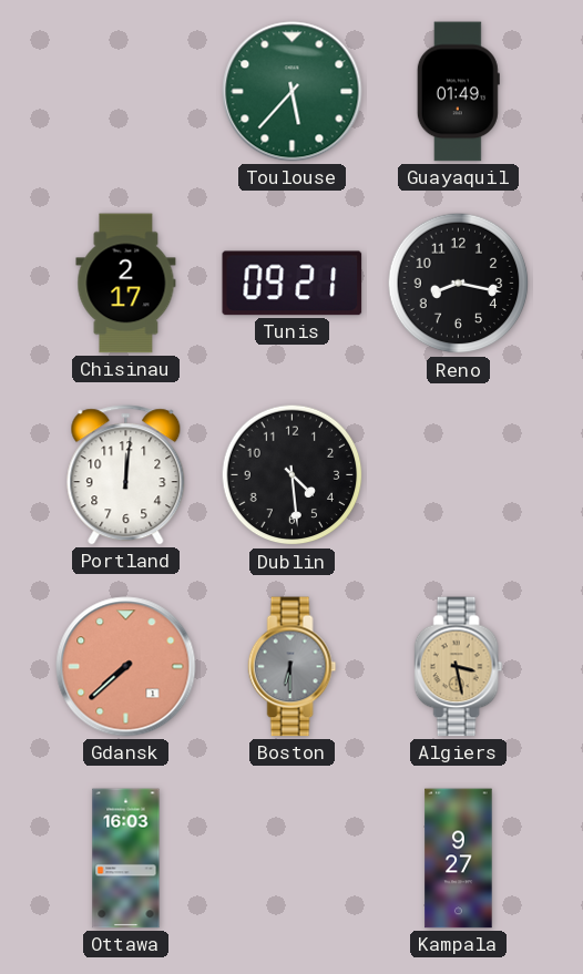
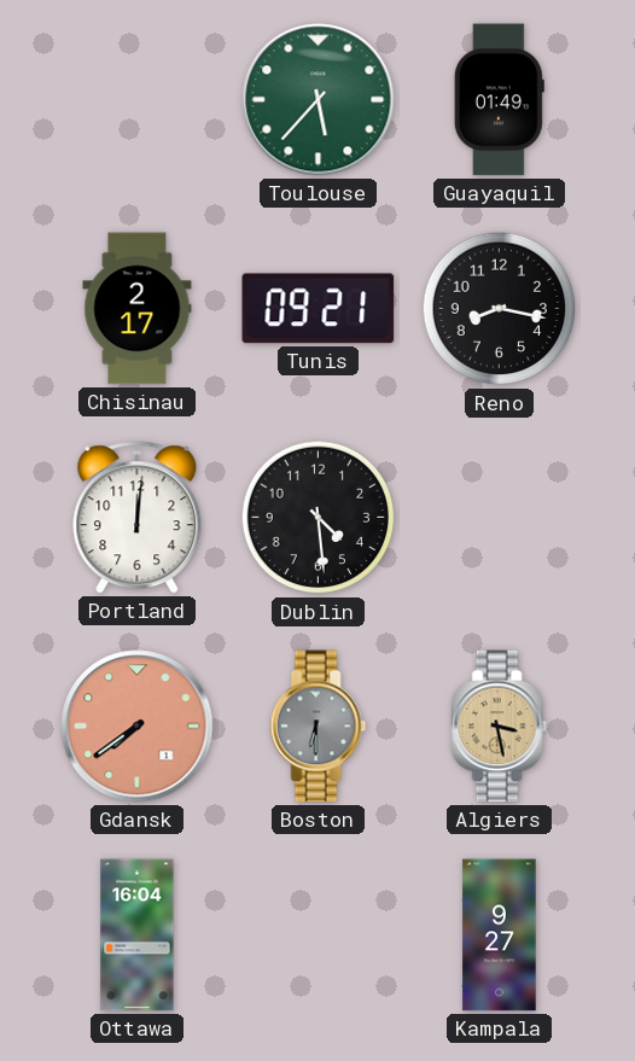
Gdansk: 7:38 -> 7:39
Ottawa: 16:03 -> 16:04
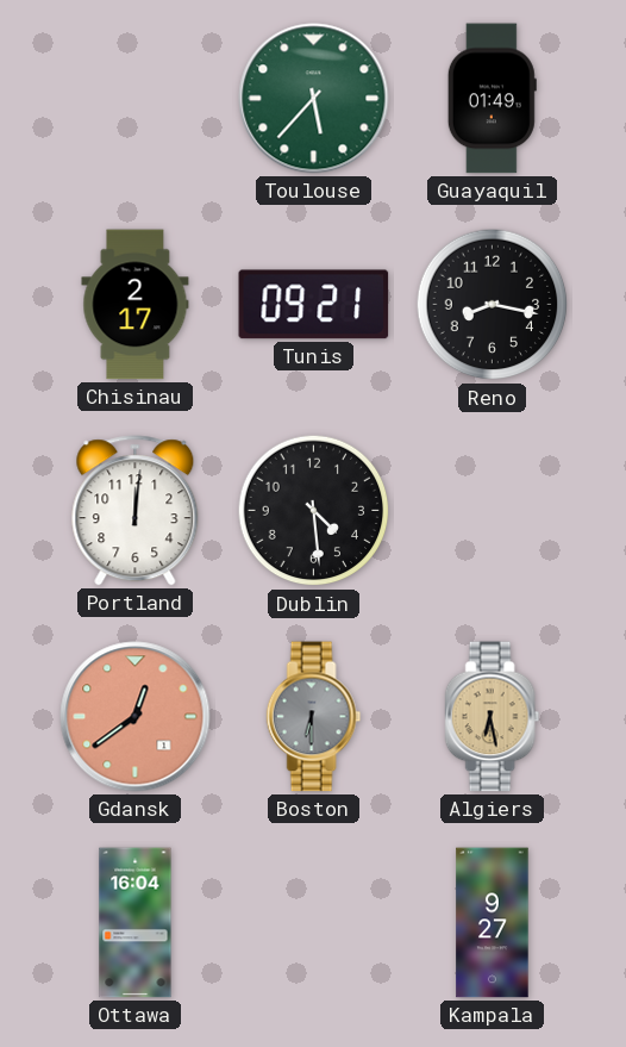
Gdansk: 7:39 -> 12:39
Algiers: 3:28 -> 6:28
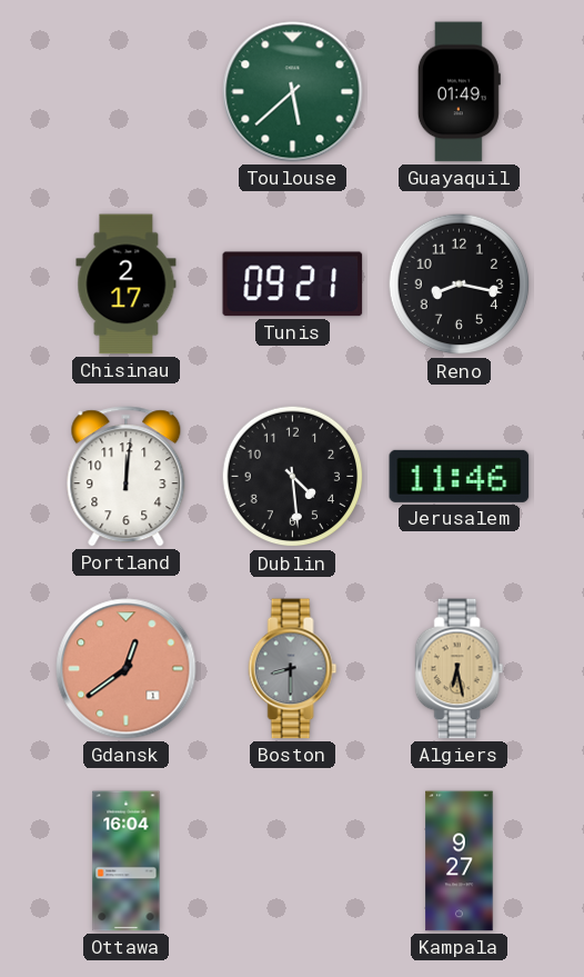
Toulouse: 5:37 -> 5:38
Jerusalem: none -> 11:46
Boston: 6:30 -> 8:30
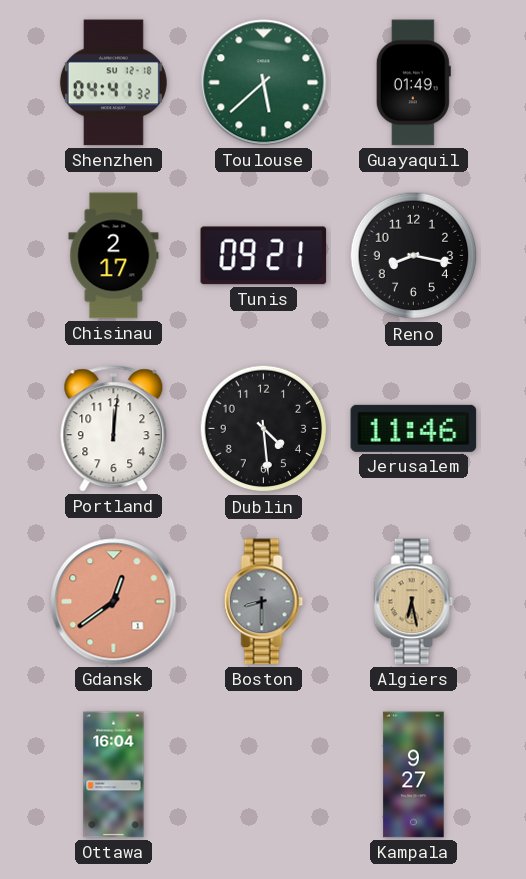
Shenzhen: none -> 04:41
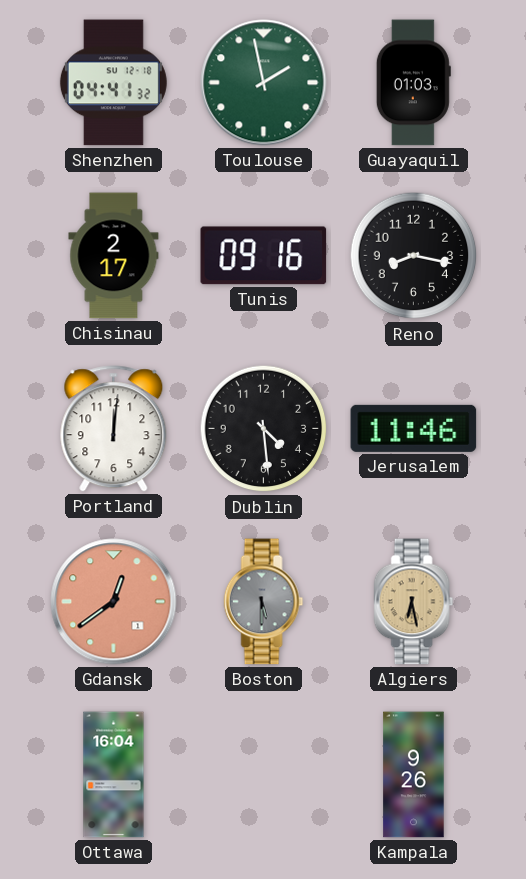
Toulouse: 5:38 -> 1:58
Guayaquil: 01:49 -> 01:03
Tunis: 09:21 -> 09:16
Boston: 8:30 -> 5:30
Kampala: 9:27 -> 9:26
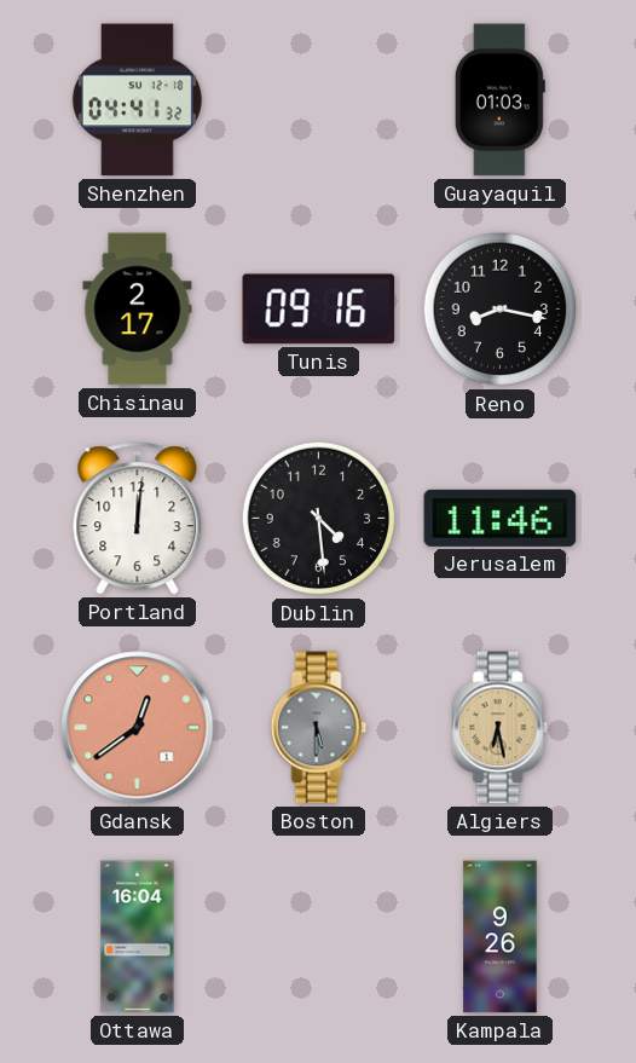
Toulouse: 1:58 -> none
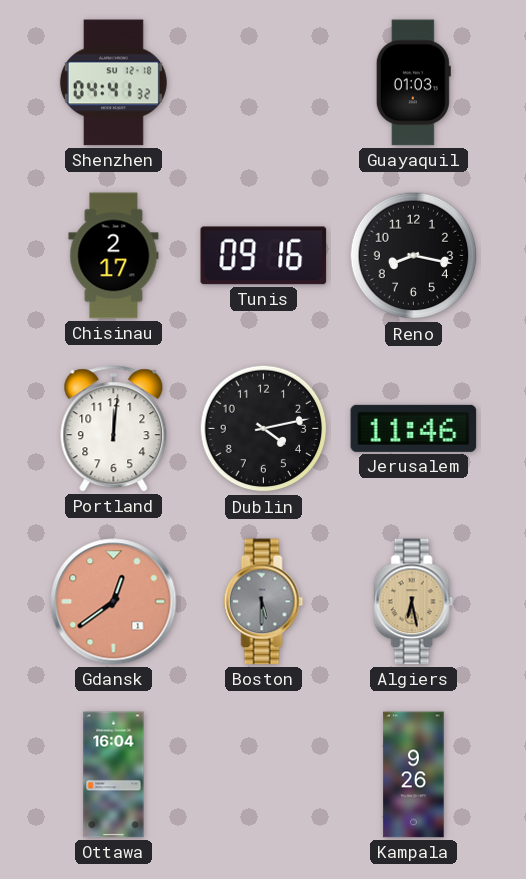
Dublin: 4:29 -> 4:13
